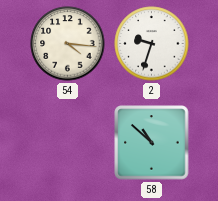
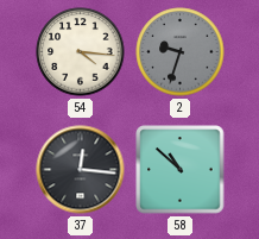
2 dial: white -> grey
37: none -> 12:16
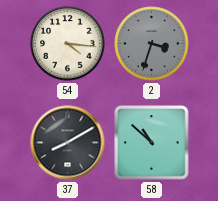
2: 9:33 -> 3:33
37: 12:16 -> 8:10
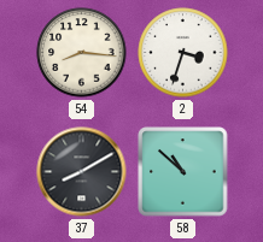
54: 4:16 -> 8:16
2 dial: grey -> white
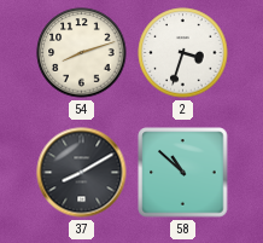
54: 8:16 -> 8:12
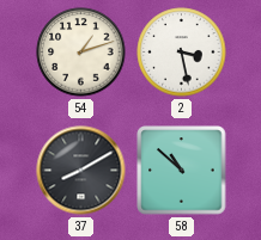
54: 8:12 -> 1:12
2: 3:33 -> 3:28
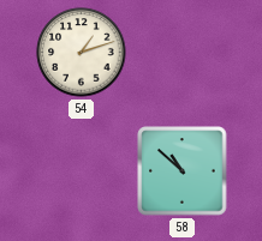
2: 3:28 -> none
37: 8:10 -> none
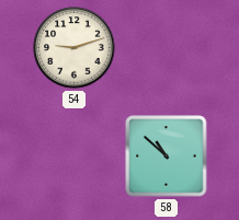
54: 1:12 -> 9:12
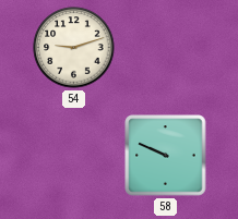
58: 10:52 -> 9:49
